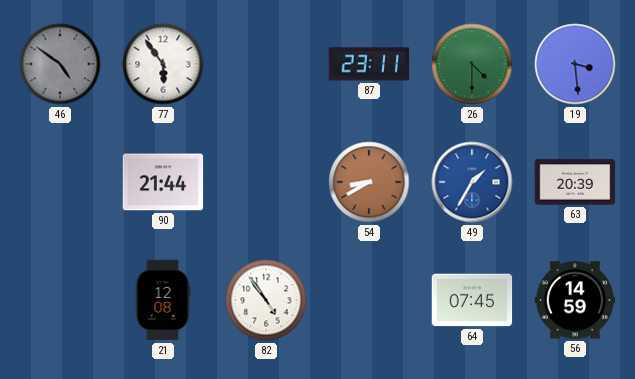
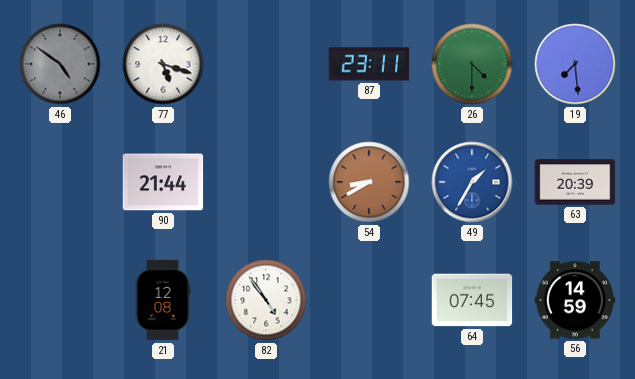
77: 5:54 -> 5:18
19: 3:29 -> 7:29
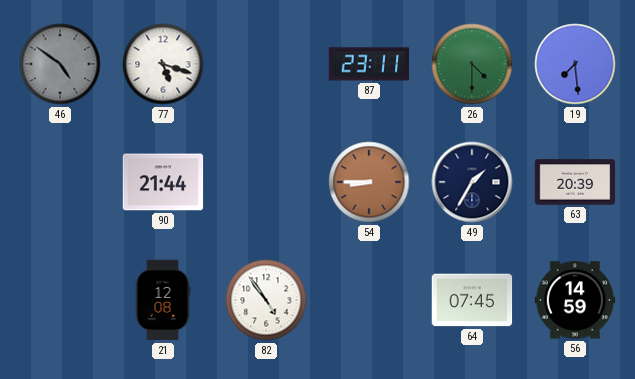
54: 8:40 -> 8:45
49 dial: blue -> navy
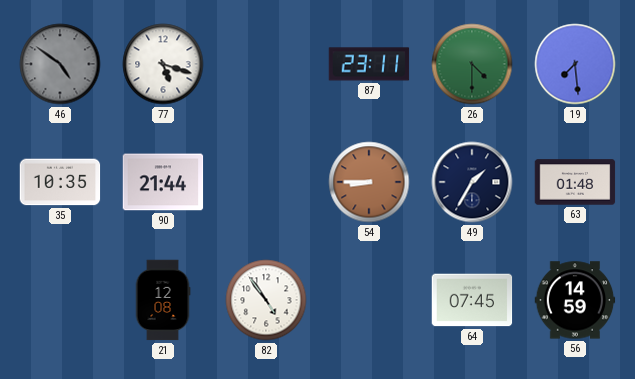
35: none -> 10:35
63: 20:39 -> 01:48
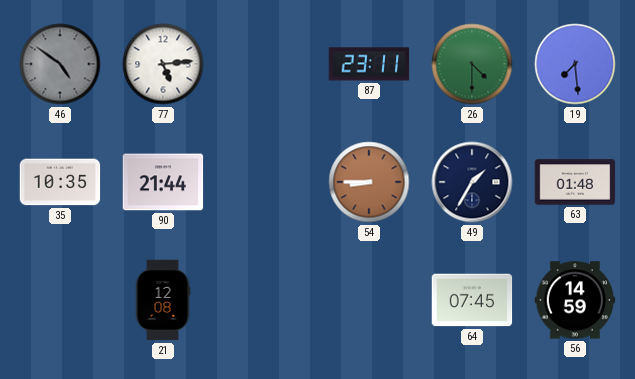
77: 5:18 -> 5:14
82: 4:54 -> none
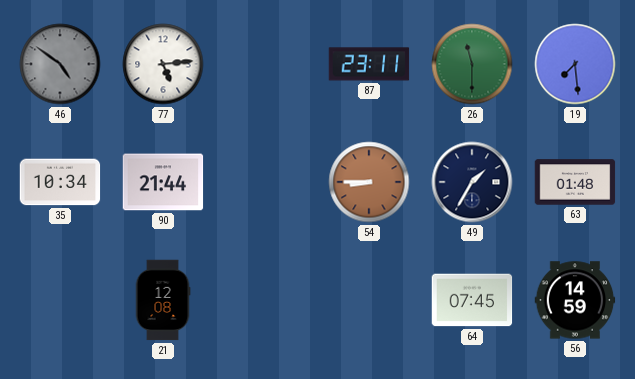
26: 4:30 -> 11:30
35: 10:35 -> 10:34
